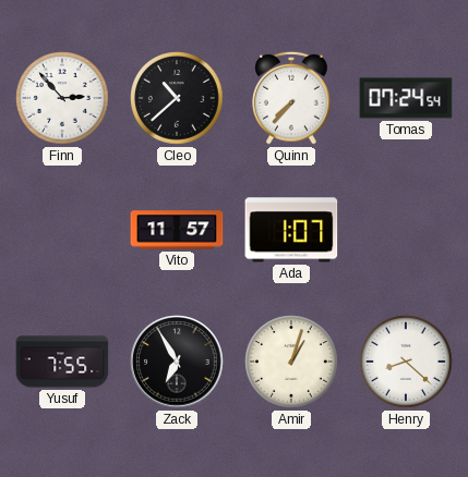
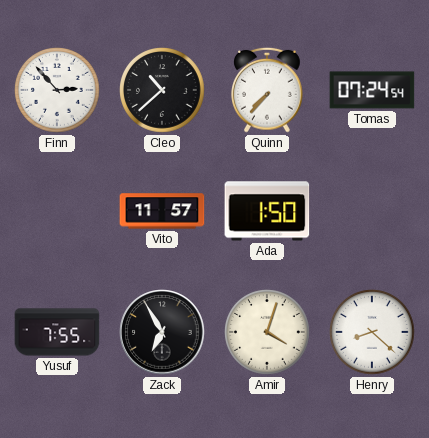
Ada: 1:07 -> 1:50
Amir: 1:03 -> 4:03
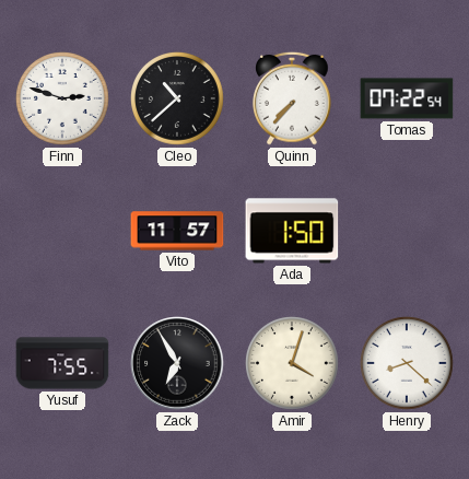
Finn: 2:53 -> 2:48
Tomas: 07:24 -> 07:22
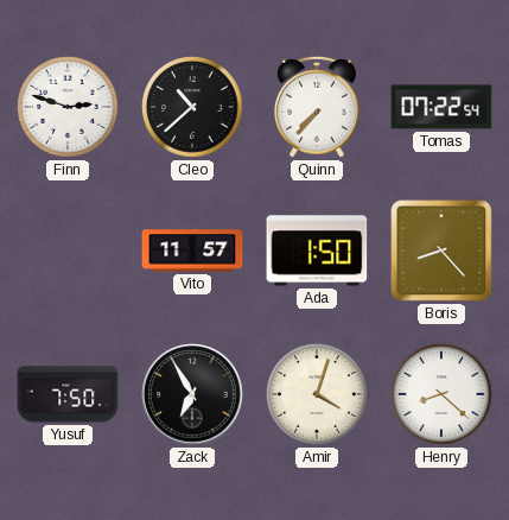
Boris: none -> 8:23
Yusuf: 7:55 -> 7:50
